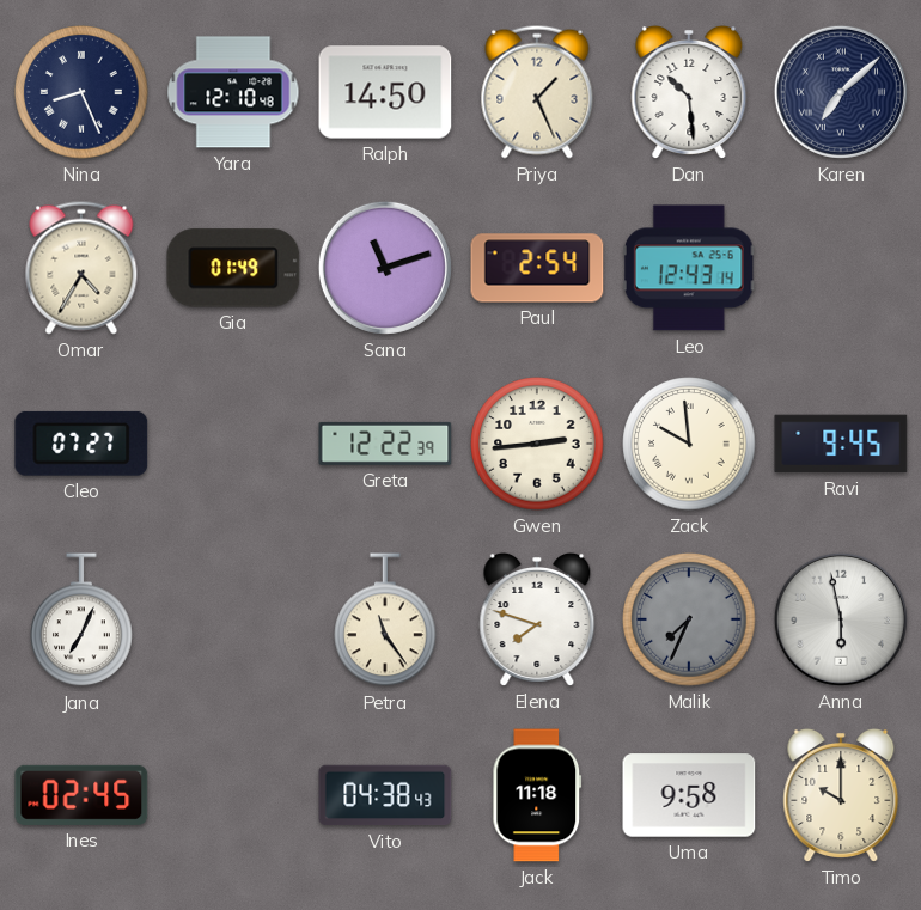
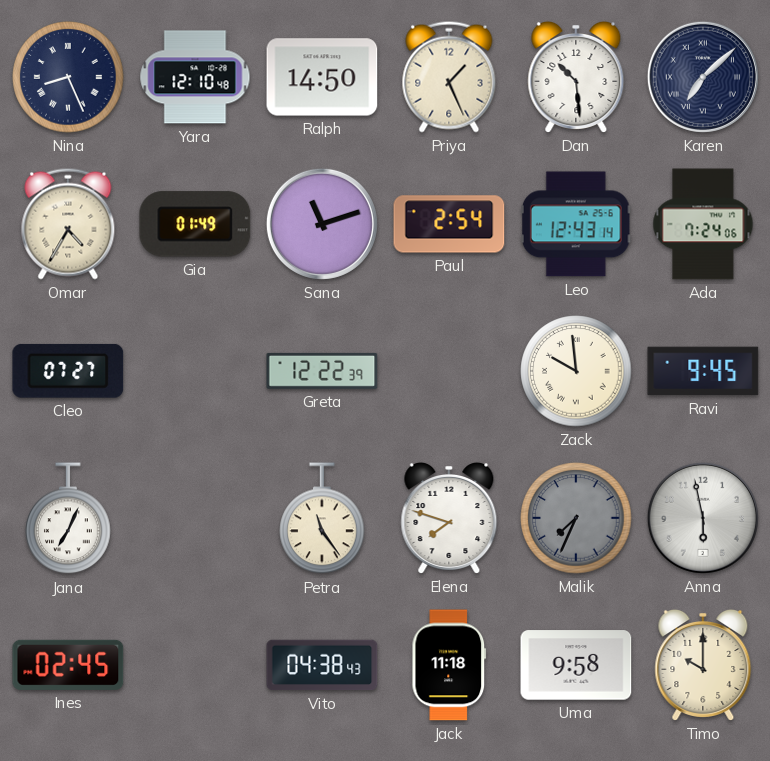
Ada: none -> 7:24
Gwen: 2:44 -> none
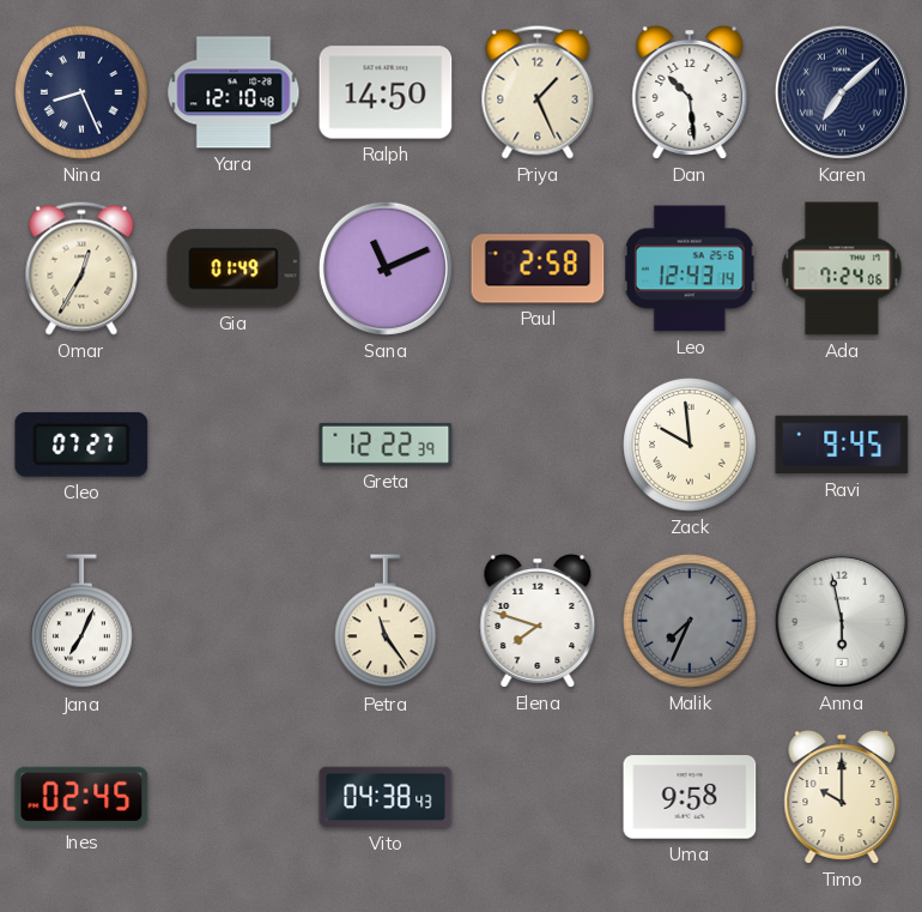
Omar: 4:35 -> 12:35
Sana: 11:12 -> 11:11
Paul: 2:54 -> 2:58
Jack: 11:18 -> none
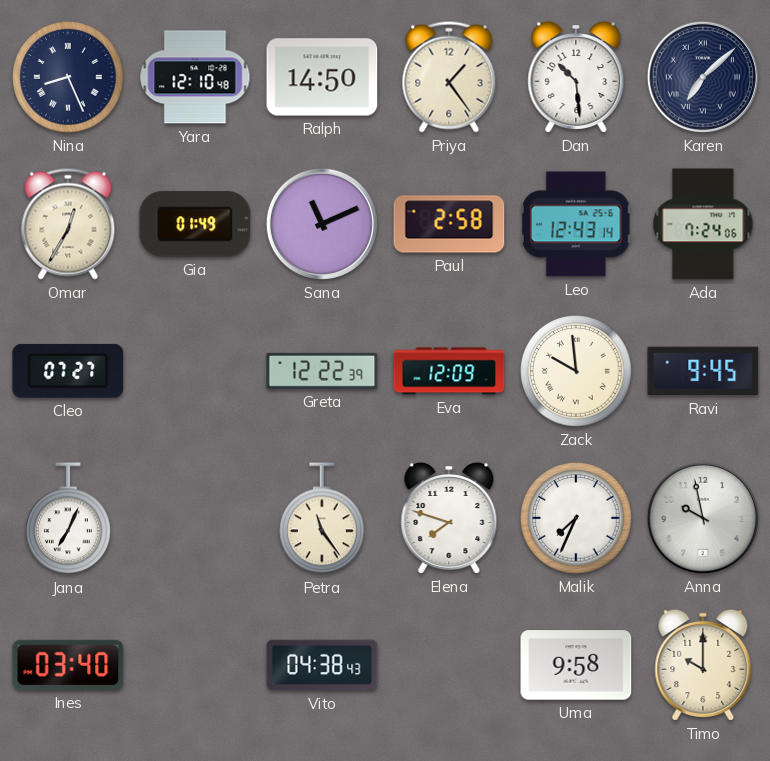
Priya: 1:26 -> 1:24
Eva: none -> 12:09
Malik dial: grey -> white
Anna: 5:58 -> 9:58
Ines: 02:45 -> 03:40
